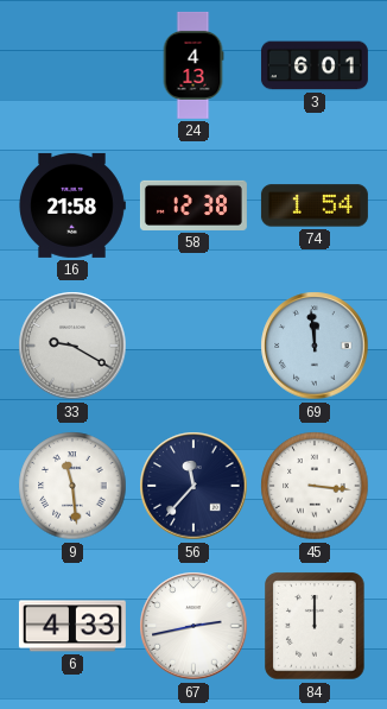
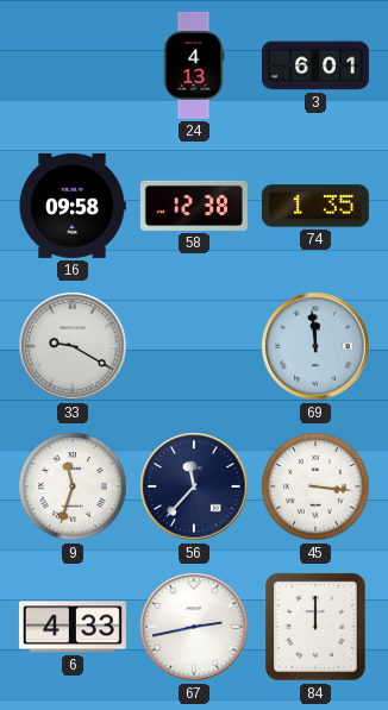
16: 21:58 -> 09:58
74: 1:54 -> 1:35
9: 11:29 -> 11:33
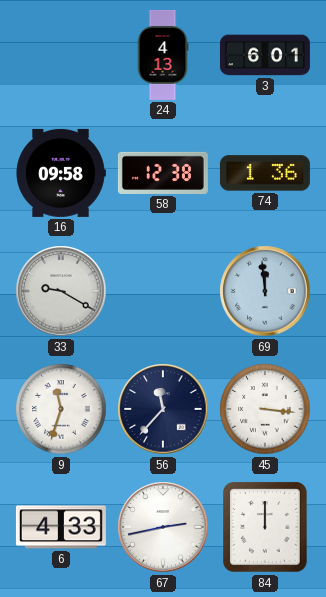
74: 1:35 -> 1:36
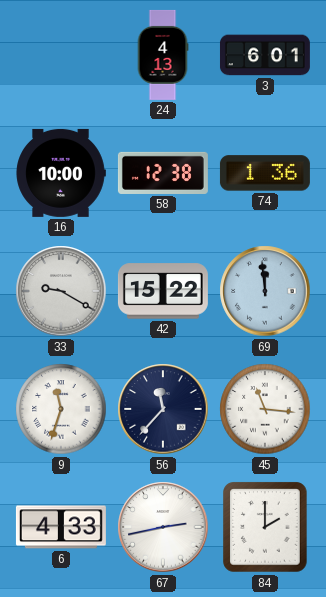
16: 09:58 -> 10:00
42: none -> 15:22
45: 3:16 -> 11:16
84: 12:00 -> 2:00
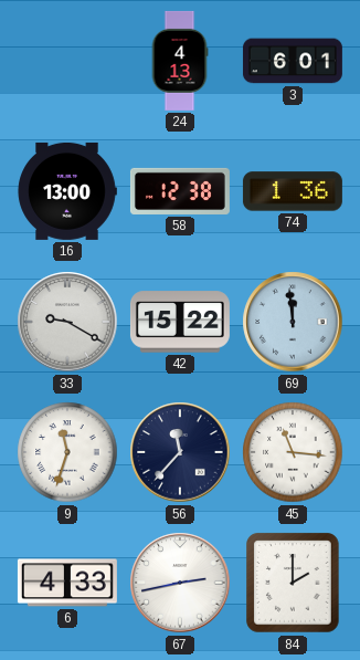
16: 10:00 -> 13:00
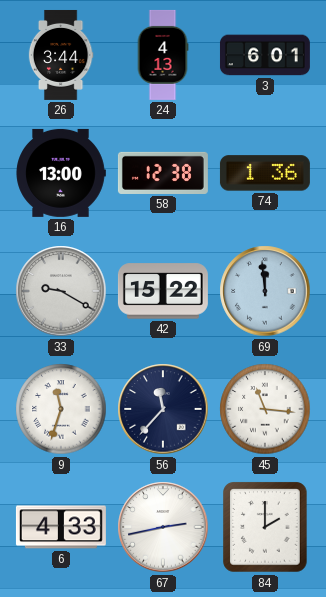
26: none -> 3:44
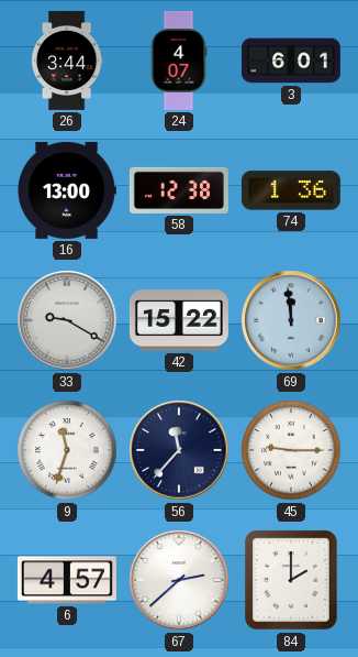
24: 4:13 -> 4:07
45: 11:16 -> 9:15
6: 4:33 -> 4:57
67: 2:43 -> 2:38
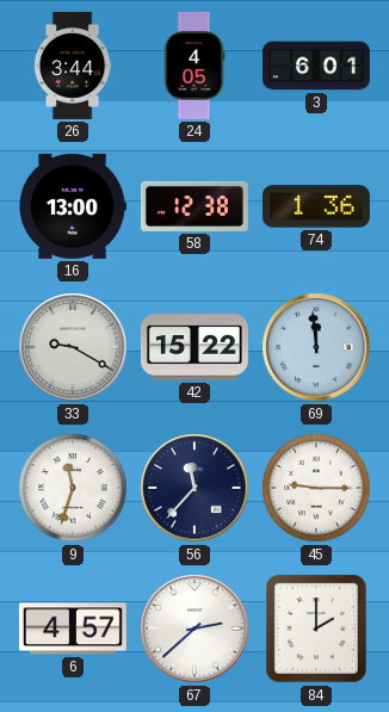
24: 4:07 -> 4:05
